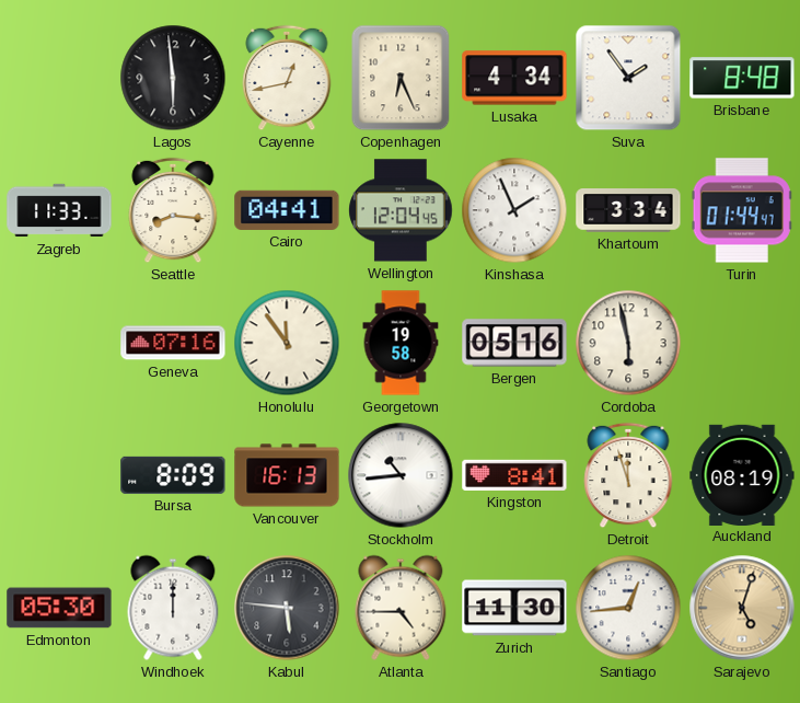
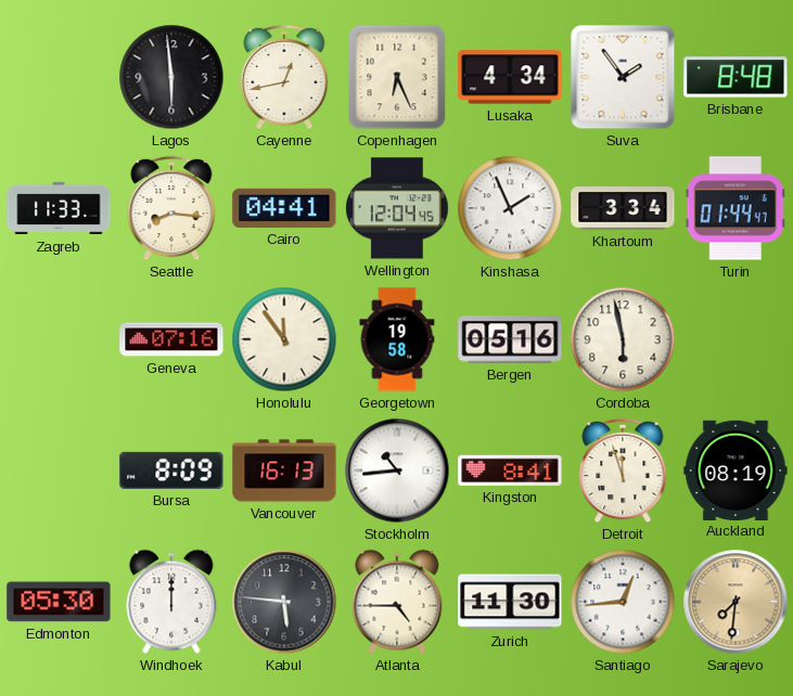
Sarajevo: 5:03 -> 7:31
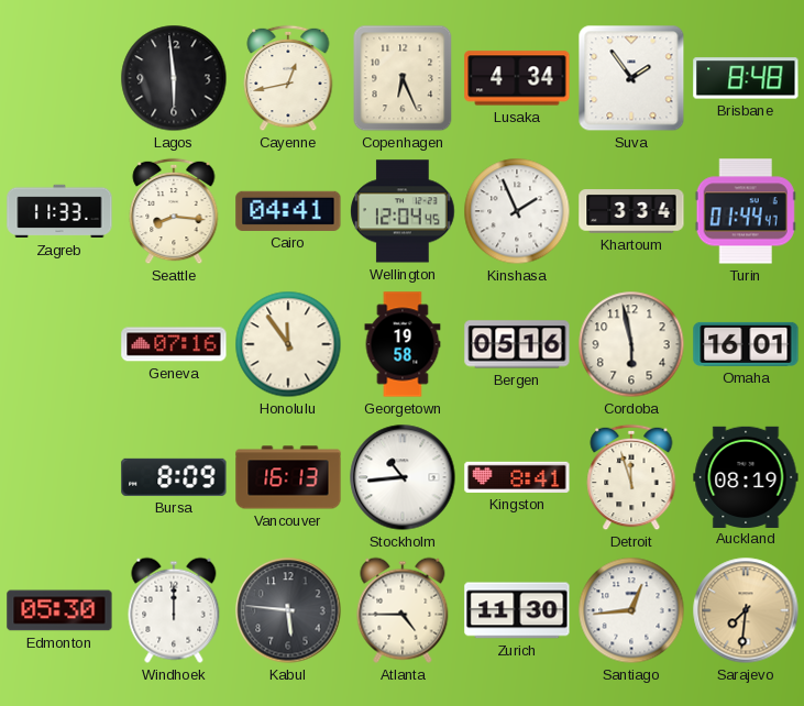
Omaha: none -> 16:01
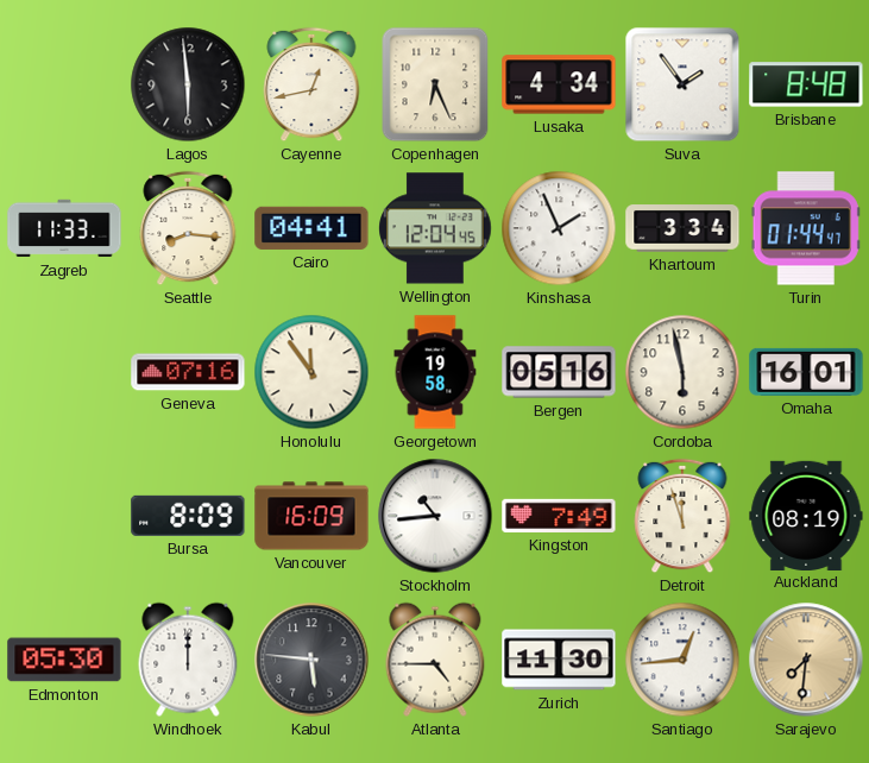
Vancouver: 16:13 -> 16:09
Kingston: 8:41 -> 7:49
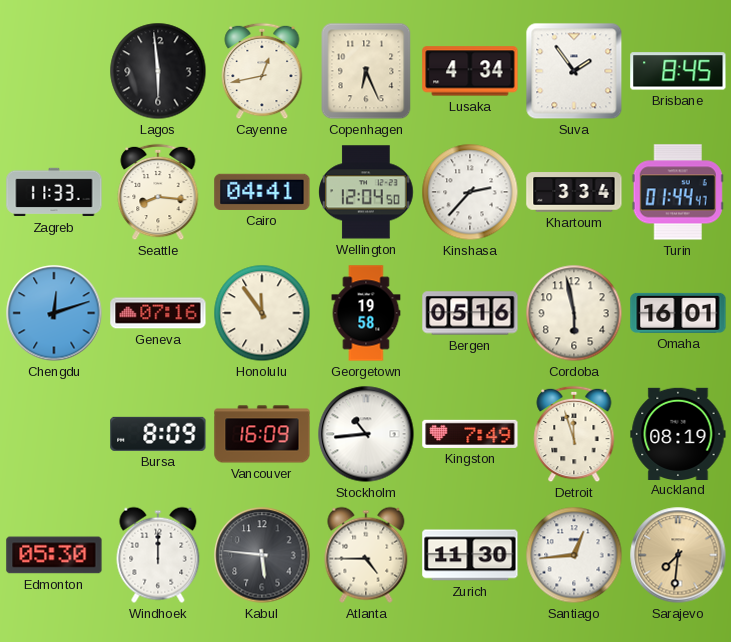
Brisbane: 8:48 -> 8:45
Wellington: 12:04:45 -> 12:04:50
Kinshasa: 1:56 -> 2:37
Chengdu: none -> 12:12
